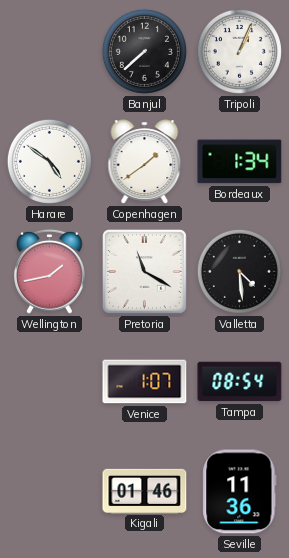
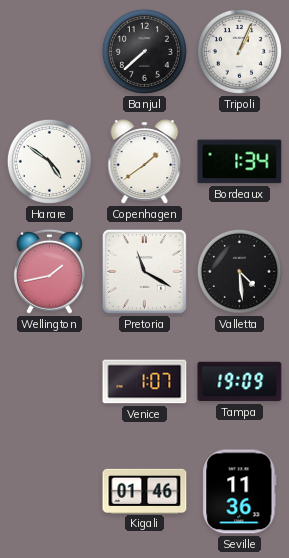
Tampa: 08:54 -> 19:09
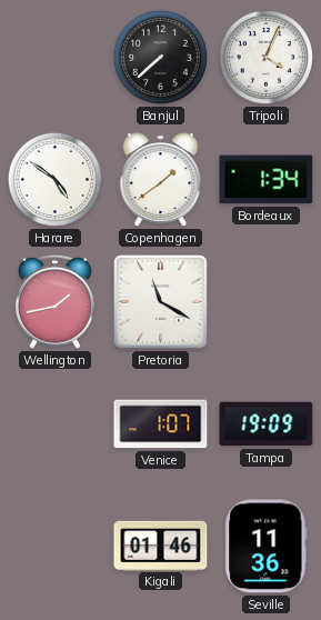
Tripoli: 1:04 -> 4:04
Valletta: 4:29 -> none
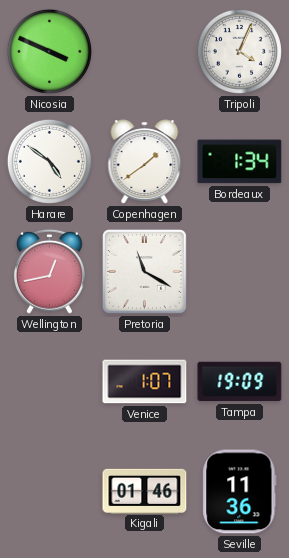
Nicosia: none -> 3:49
Banjul: 7:38 -> none
Wellington: 1:43 -> 12:43
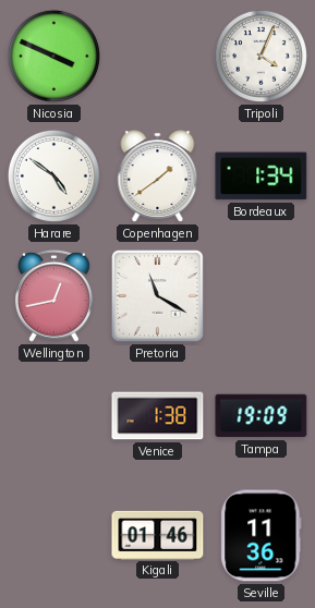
Venice: 1:07 -> 1:38
